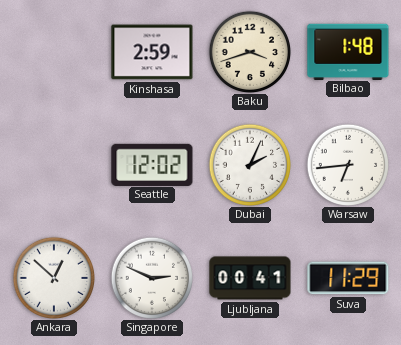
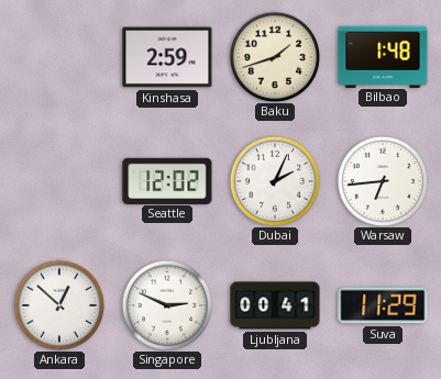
Baku: 3:42 -> 1:42
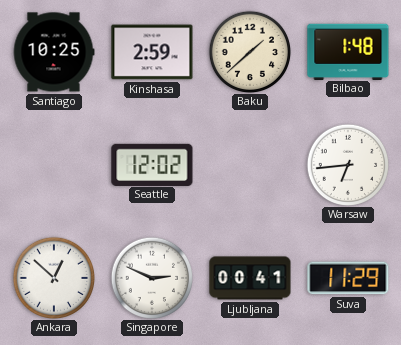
Santiago: none -> 10:25
Baku: 1:42 -> 1:38
Dubai: 2:04 -> none
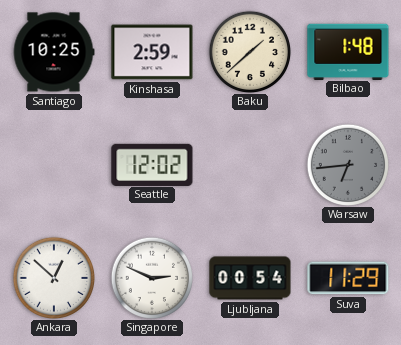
Warsaw dial: white -> grey
Ljubljana: 00:41 -> 00:54
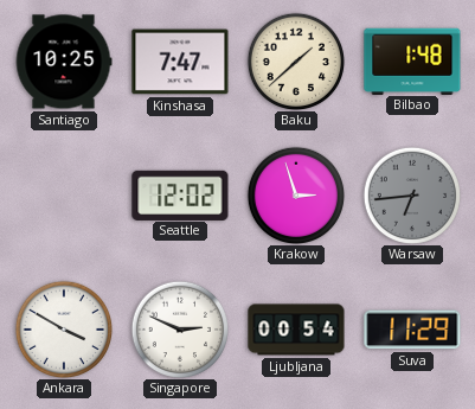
Kinshasa: 2:59 -> 7:47
Krakow: none -> 2:57
Ankara: 12:52 -> 3:50
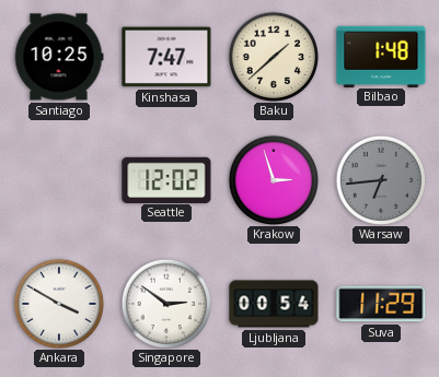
Singapore: 2:49 -> 2:51
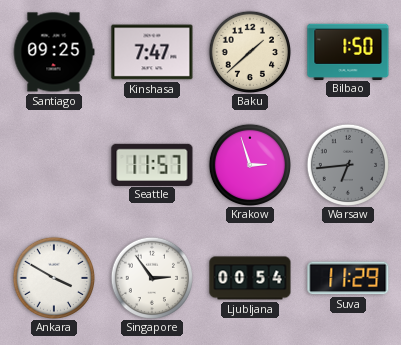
Santiago: 10:25 -> 09:25
Bilbao: 1:48 -> 1:50
Seattle: 12:02 -> 11:57
Singapore: 2:51 -> 2:54
